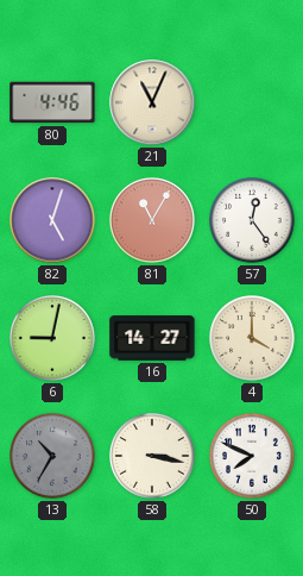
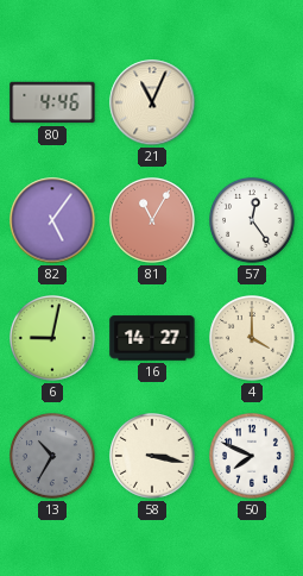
82: 5:03 -> 5:06
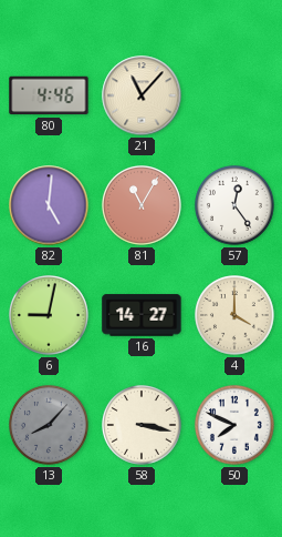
21: 11:04 -> 11:07
82: 5:06 -> 5:01
13: 10:35 -> 8:07
